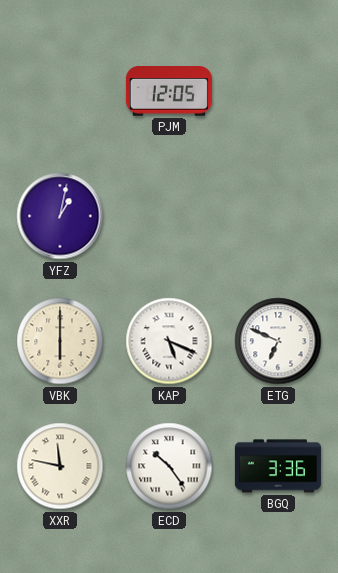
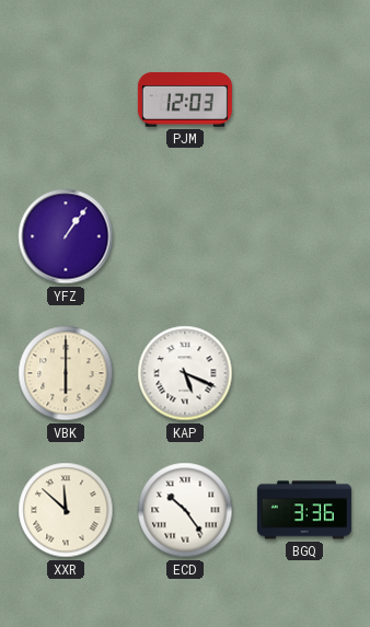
PJM: 12:05 -> 12:03
YFZ: 1:02 -> 1:06
ETG: 6:49 -> none
XXR: 11:47 -> 11:52
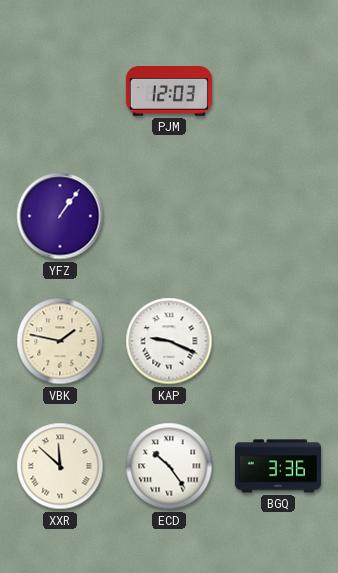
VBK: 6:00 -> 1:47
KAP: 5:19 -> 9:19
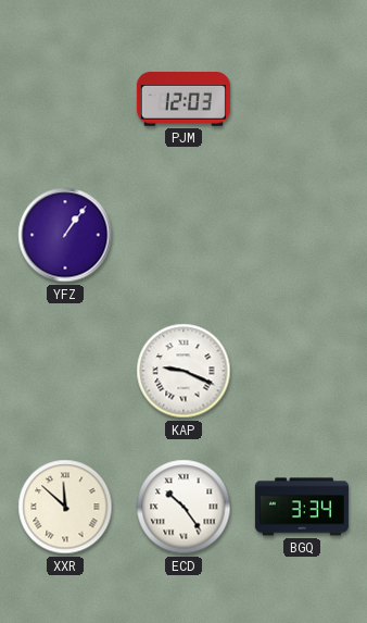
VBK: 1:47 -> none
BGQ: 3:36 -> 3:34
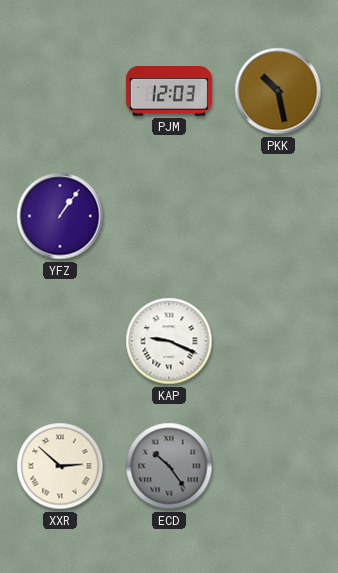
PKK: none -> 10:28
XXR: 11:52 -> 2:52
ECD dial: white -> grey
BGQ: 3:34 -> none
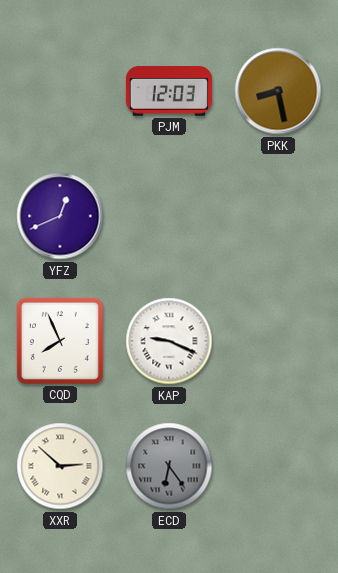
PKK: 10:28 -> 8:28
YFZ: 1:06 -> 12:41
CQD: none -> 7:56
ECD: 10:24 -> 6:24
